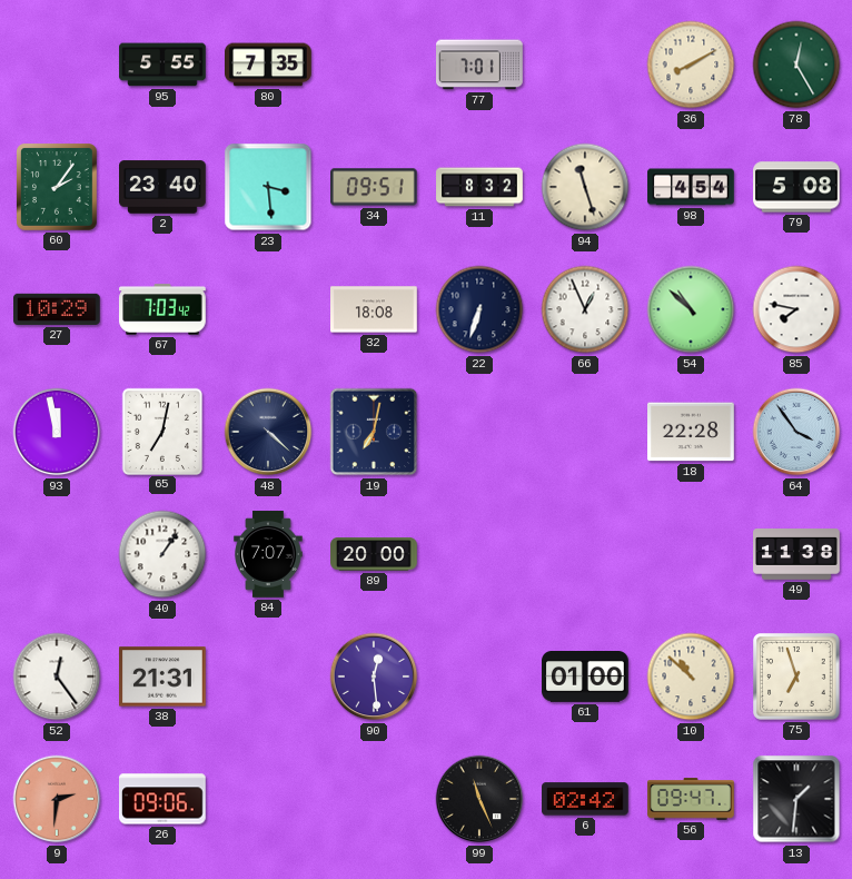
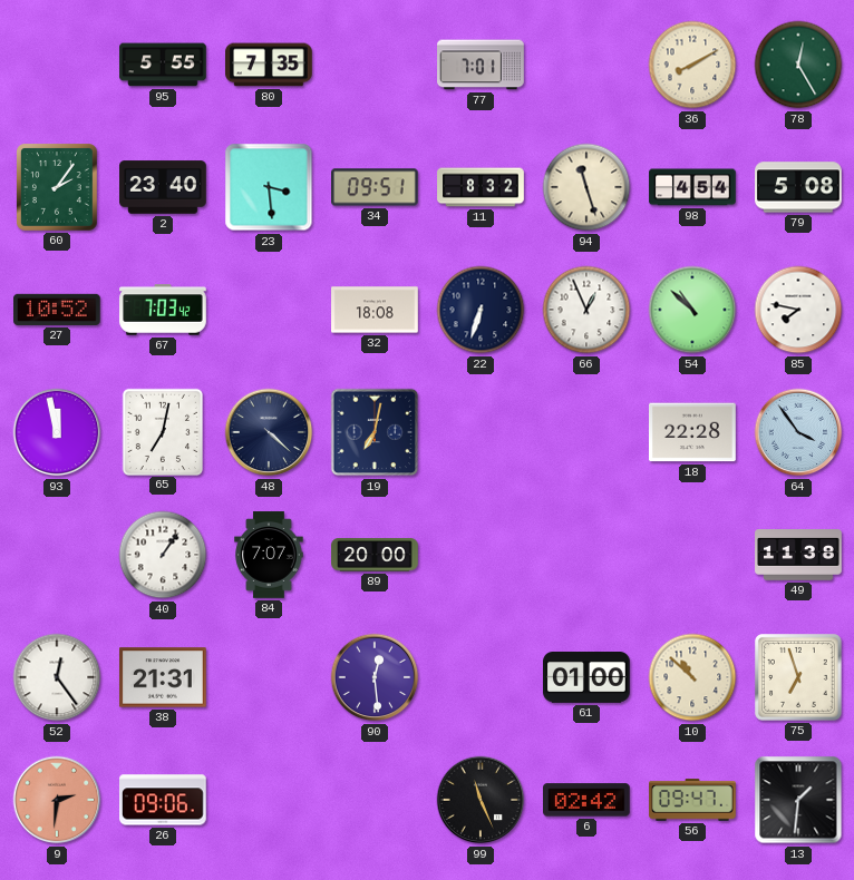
27: 10:29 -> 10:52
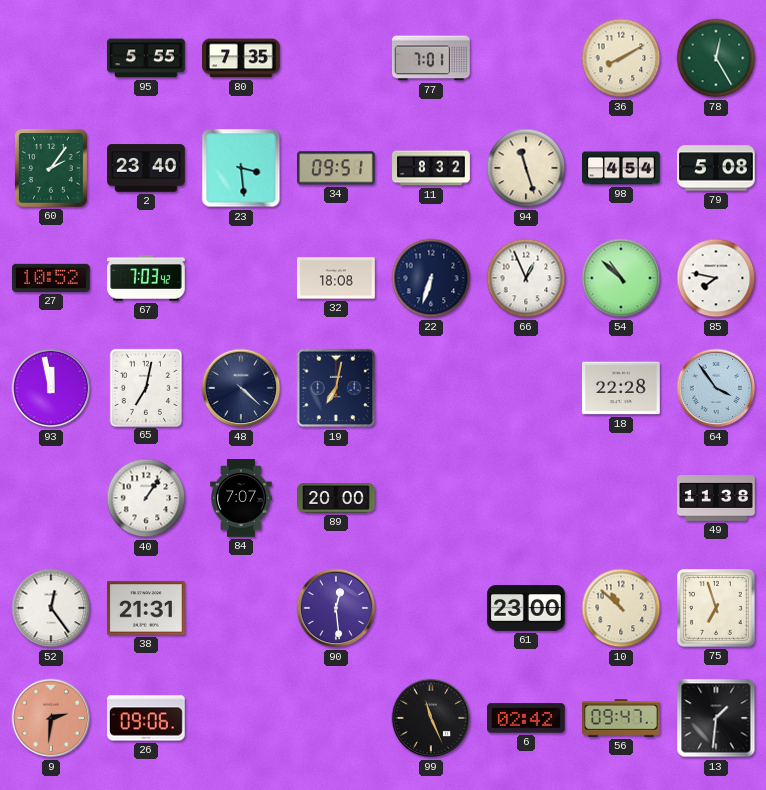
61: 01:00 -> 23:00
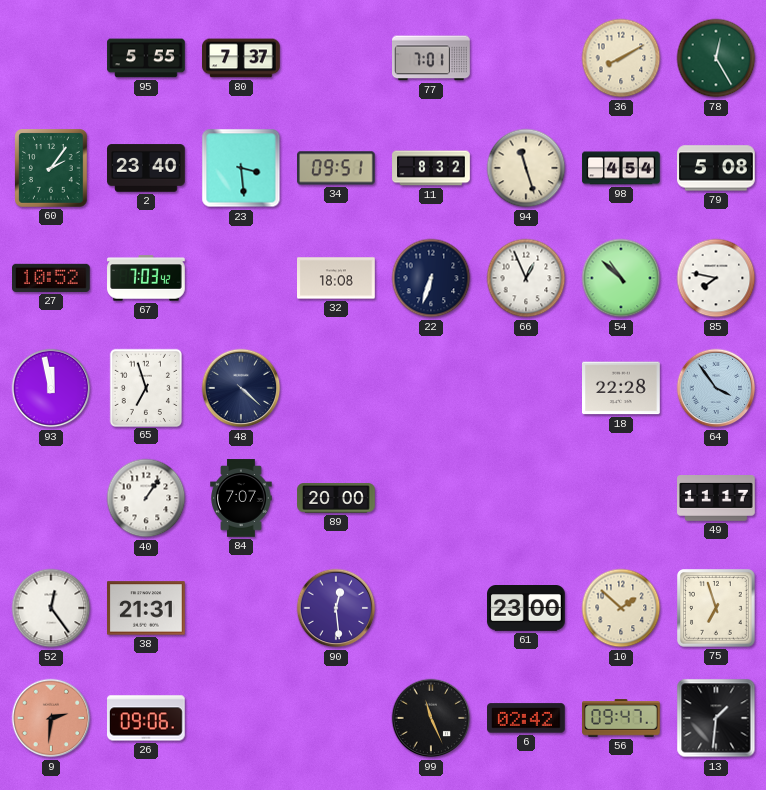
80: 7:35 -> 7:37
65: 7:02 -> 6:57
19: 7:02 -> none
49: 11:38 -> 11:17
10: 10:52 -> 1:52
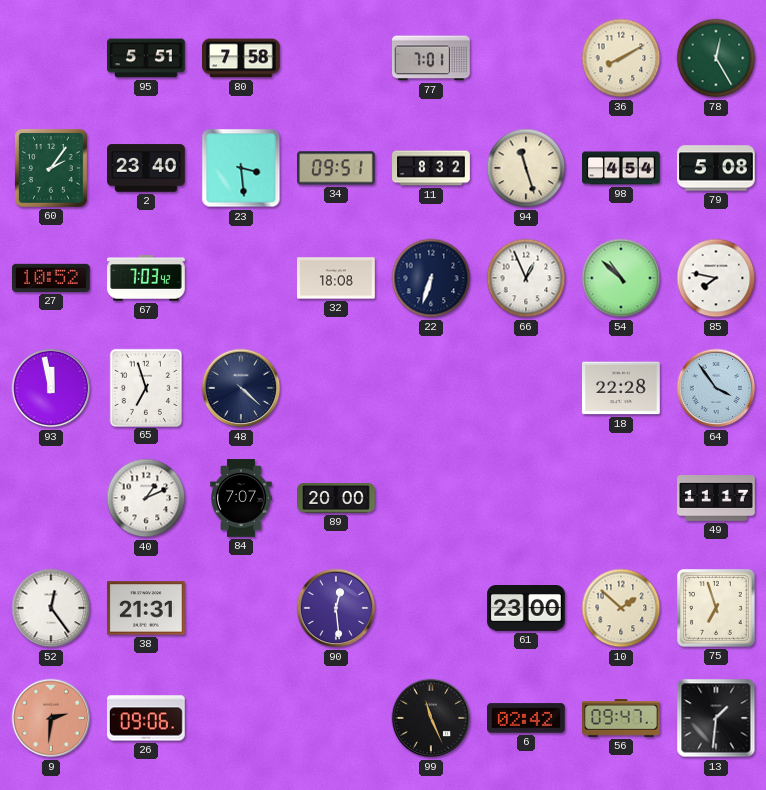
95: 5:55 -> 5:51
80: 7:37 -> 7:58
40: 1:06 -> 1:11
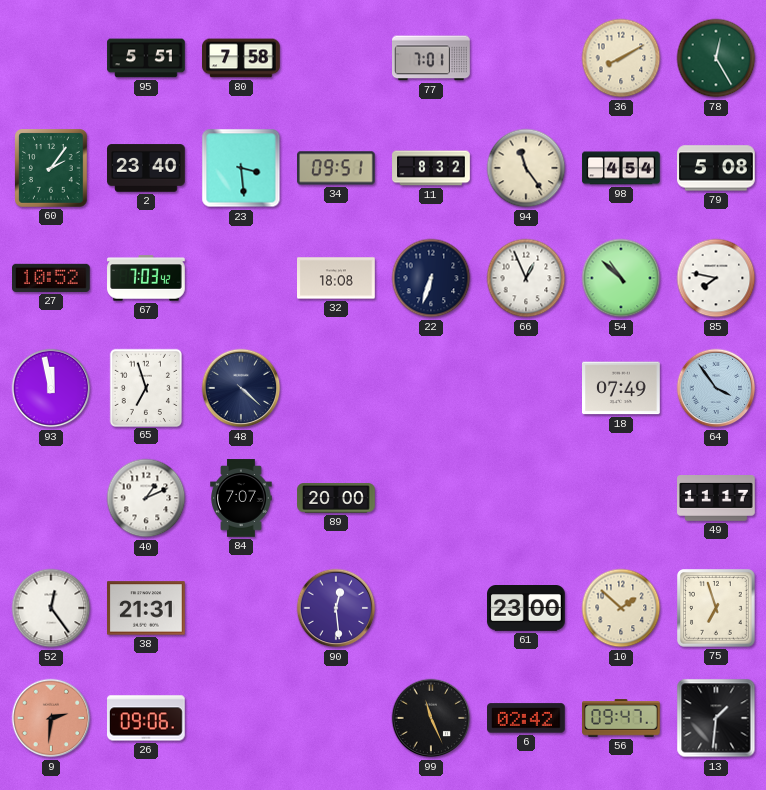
94: 11:27 -> 11:24
18: 22:28 -> 07:49
